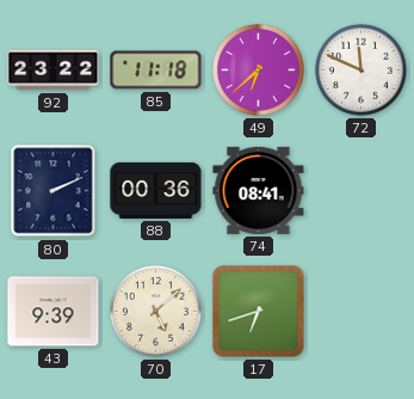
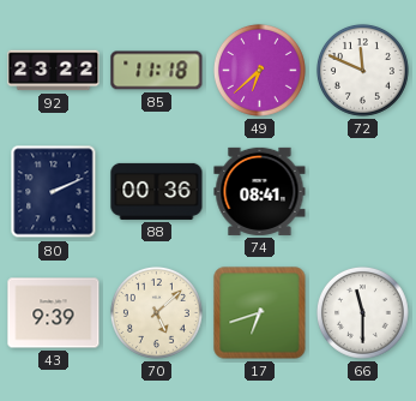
66: none -> 11:30
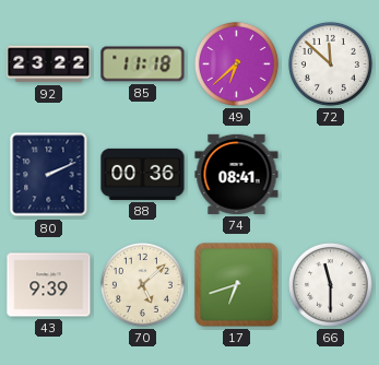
72: 11:49 -> 11:52
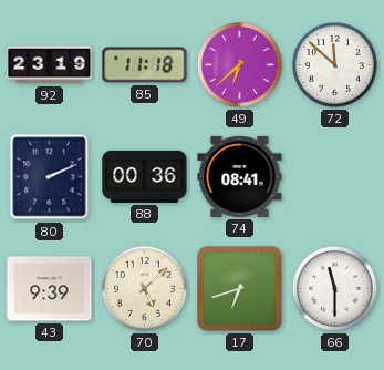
92: 23:22 -> 23:19
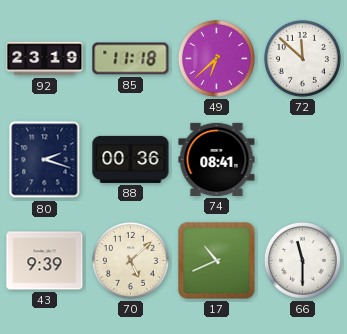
80: 2:11 -> 2:18
17: 6:42 -> 10:41
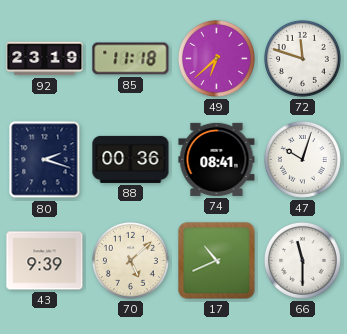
72: 11:52 -> 11:48
47: none -> 10:03
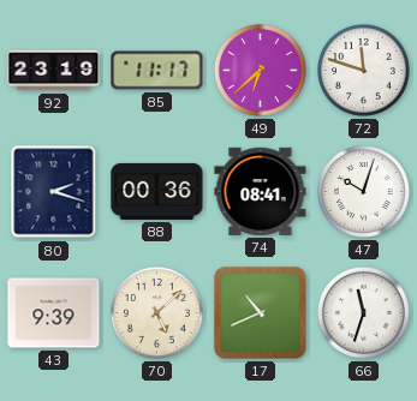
85: 11:18 -> 11:17
66: 11:30 -> 11:33
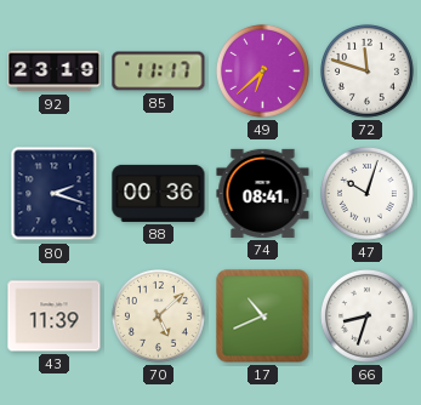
43: 9:39 -> 11:39
66: 11:33 -> 8:33
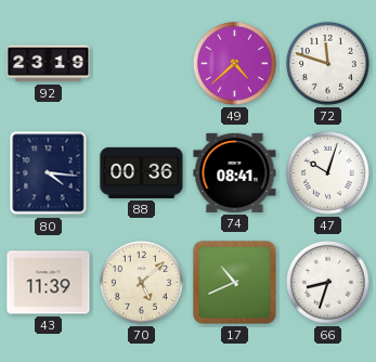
85: 11:17 -> none
49: 6:38 -> 4:38
80: 2:18 -> 4:16
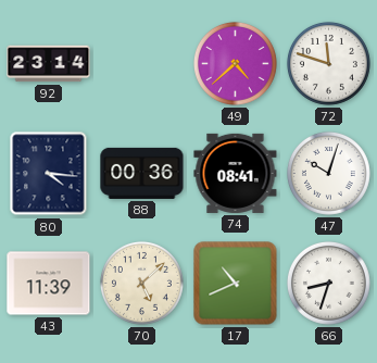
92: 23:19 -> 23:14
